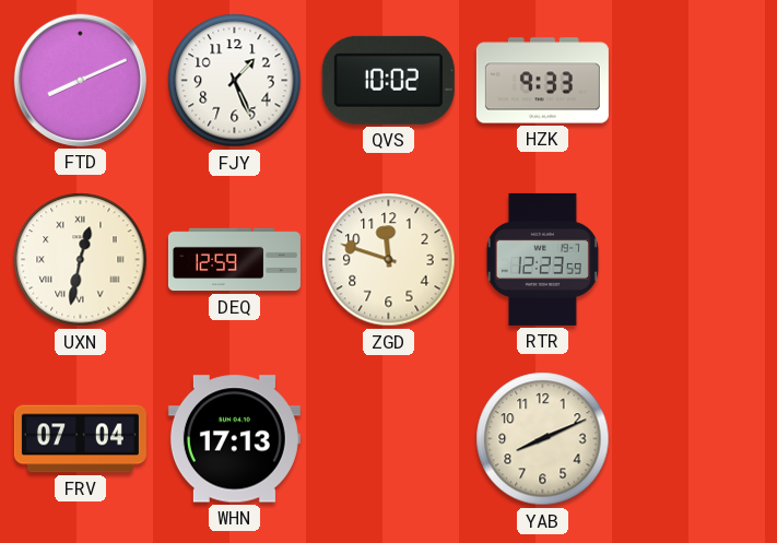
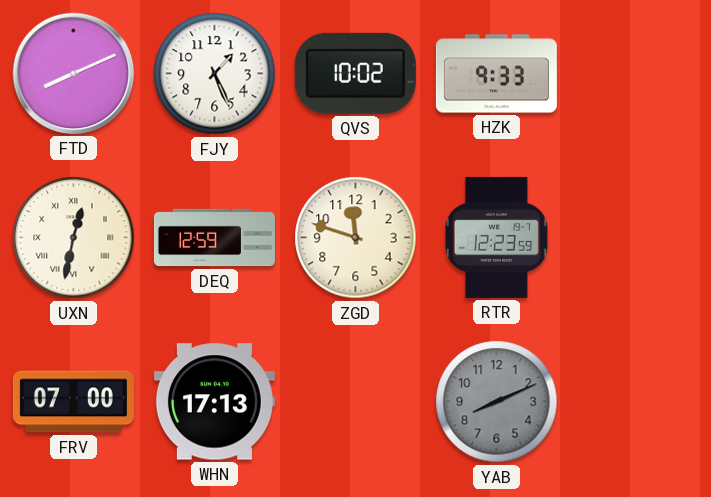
FRV: 07:04 -> 07:00
YAB dial: cream -> grey
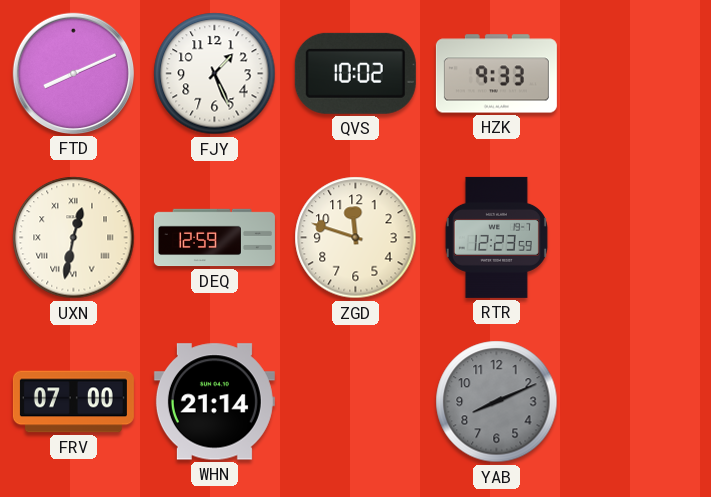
WHN: 17:13 -> 21:14
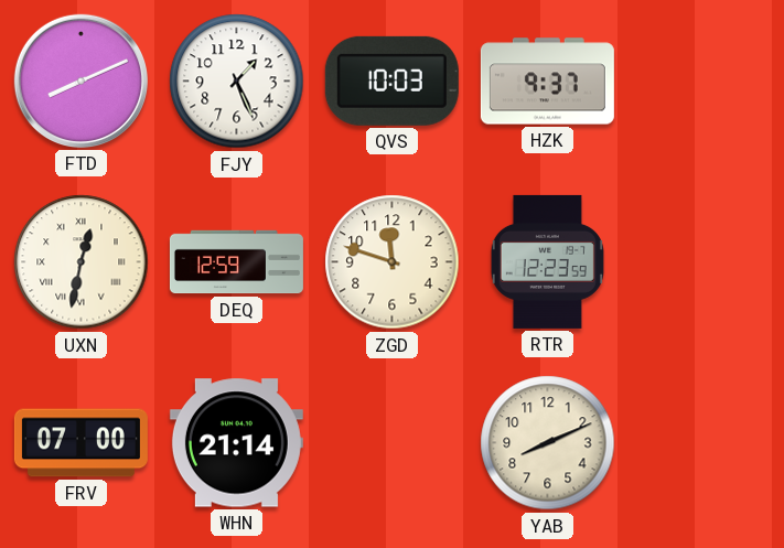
QVS: 10:02 -> 10:03
HZK: 9:33 -> 9:37
YAB dial: grey -> cream
